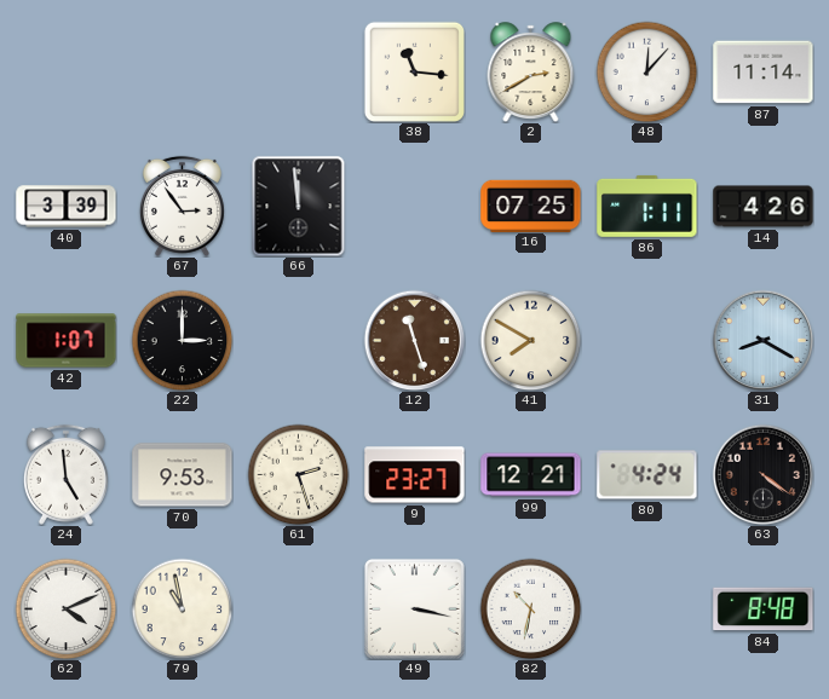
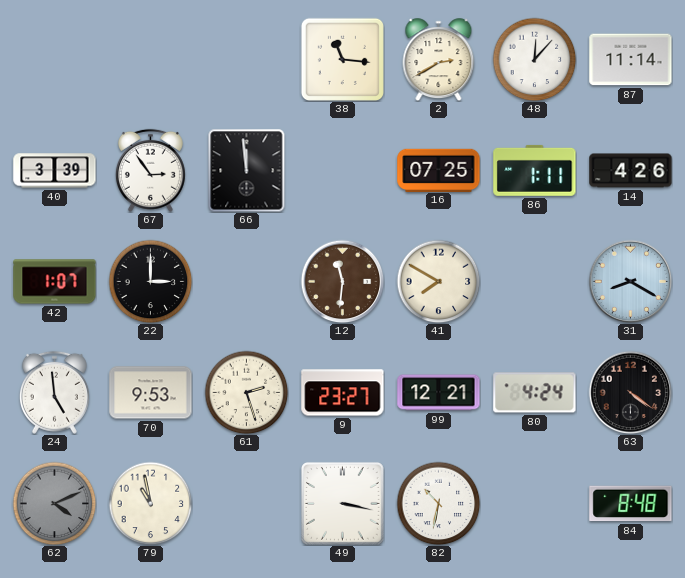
12: 11:27 -> 11:31
62 dial: white -> grey
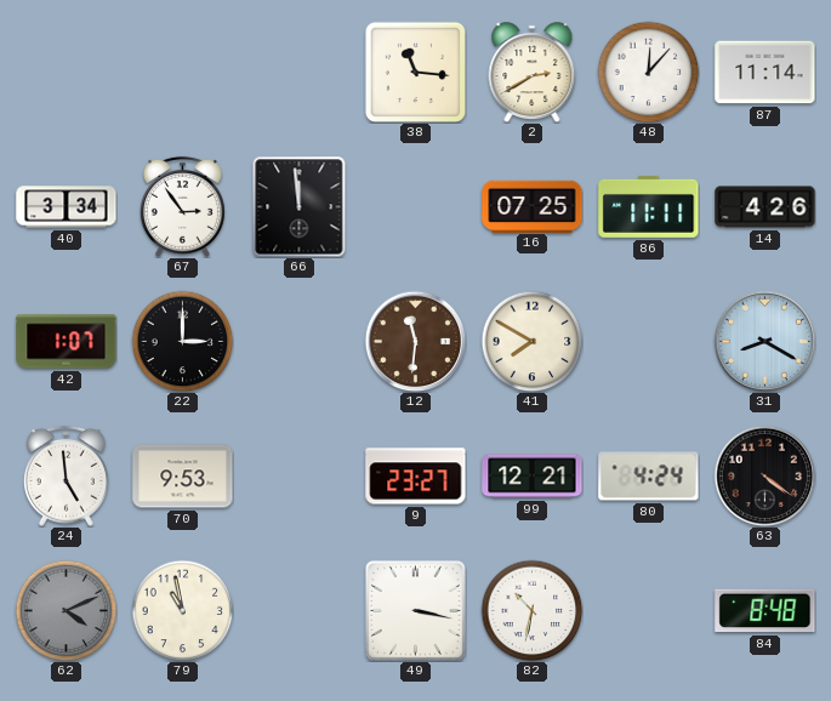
40: 3:39 -> 3:34
86: 1:11 -> 11:11
61: 2:27 -> none
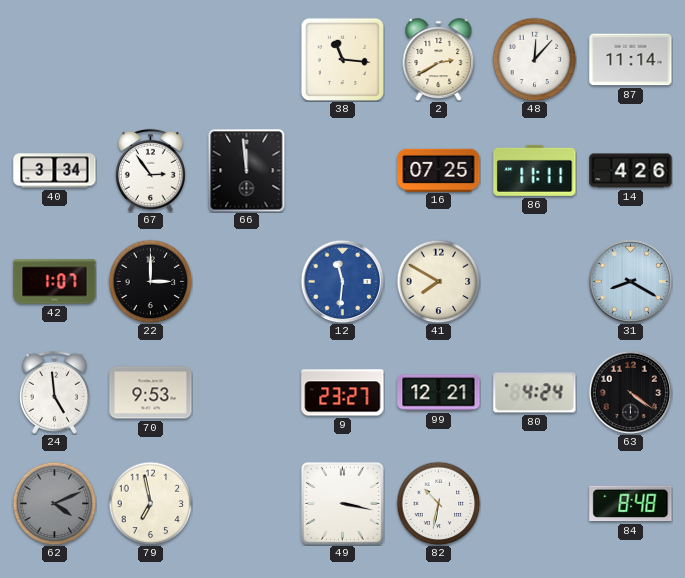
12 dial: brown -> blue
79: 10:58 -> 6:58
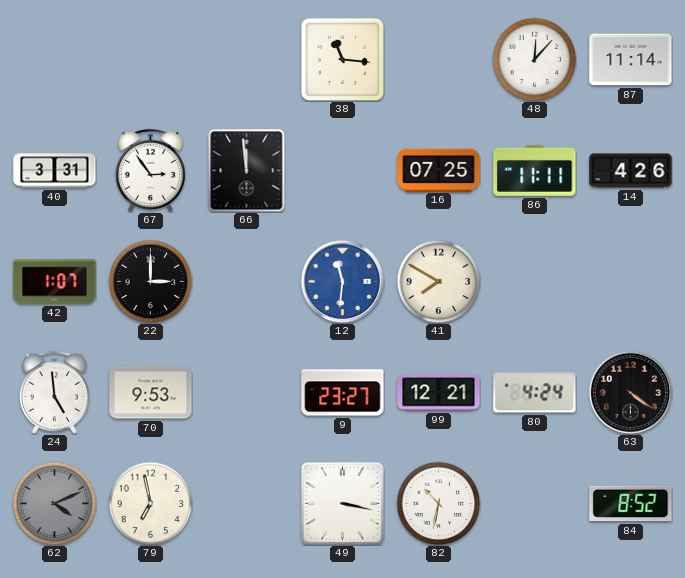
2: 2:40 -> none
40: 3:34 -> 3:31
31: 8:20 -> none
84: 8:48 -> 8:52
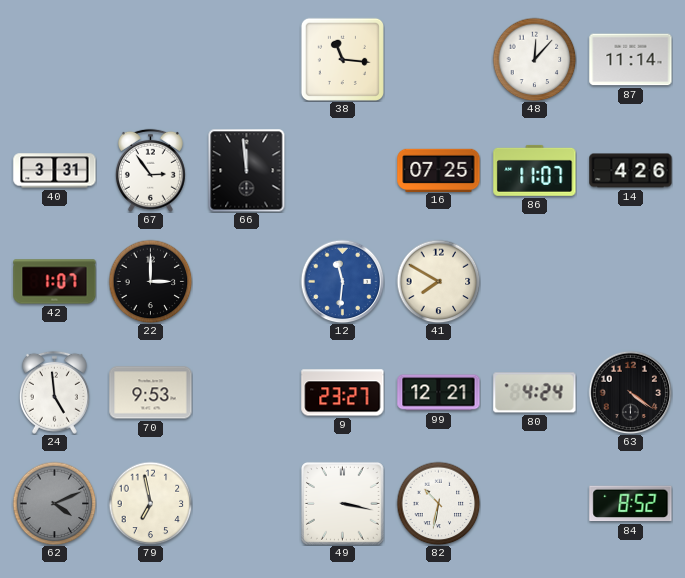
86: 11:11 -> 11:07
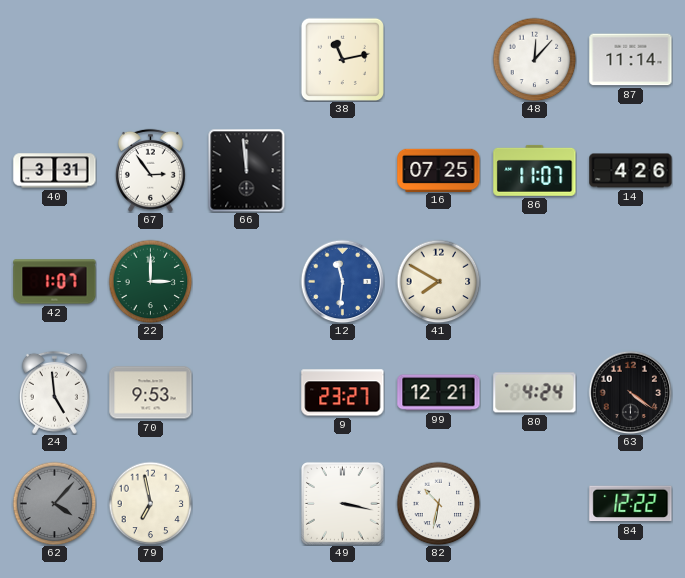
38: 11:16 -> 11:13
22 dial: black -> green
62: 4:11 -> 4:07
84: 8:52 -> 12:22
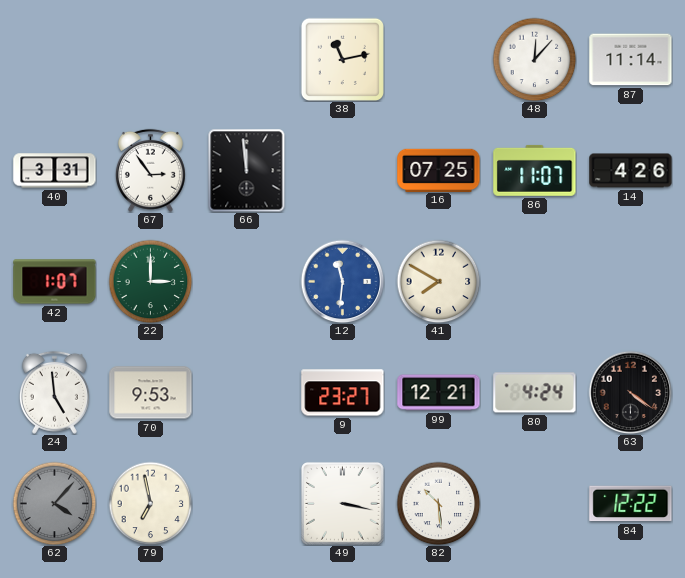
82: 10:32 -> 10:29
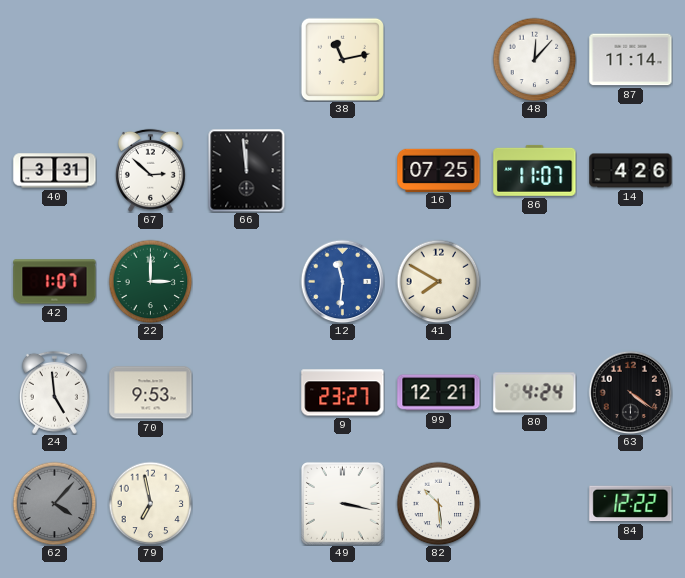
67: 2:54 -> 2:52
